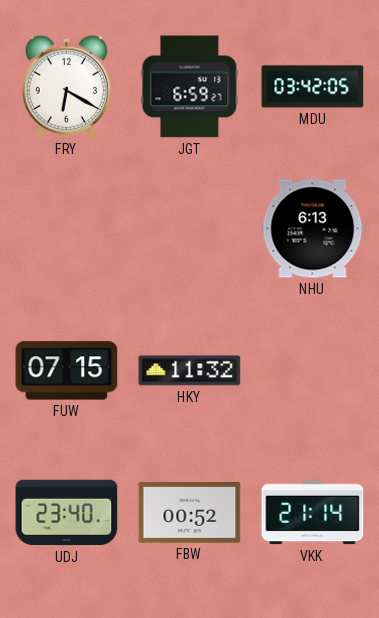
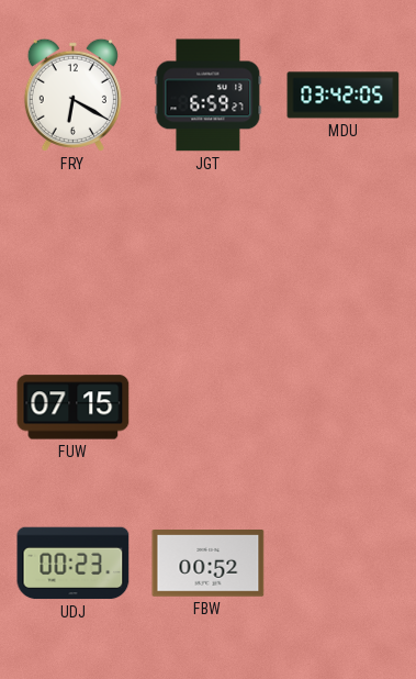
NHU: 6:13 -> none
HKY: 11:32 -> none
UDJ: 23:40 -> 00:23
VKK: 21:14 -> none
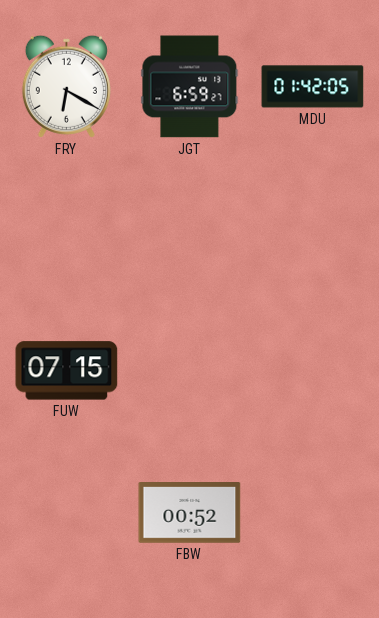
MDU: 03:42 -> 01:42
UDJ: 00:23 -> none
